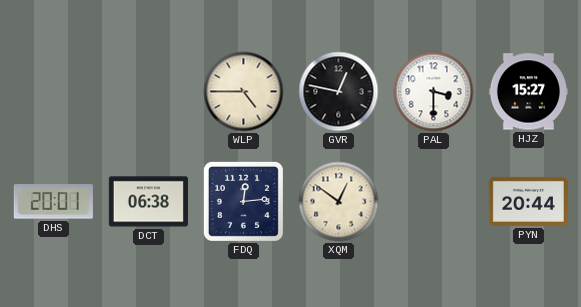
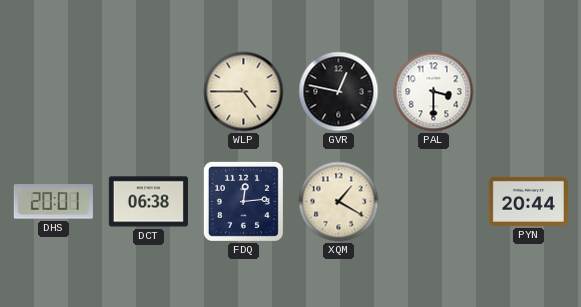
HJZ: 15:27 -> none
XQM: 12:51 -> 1:20
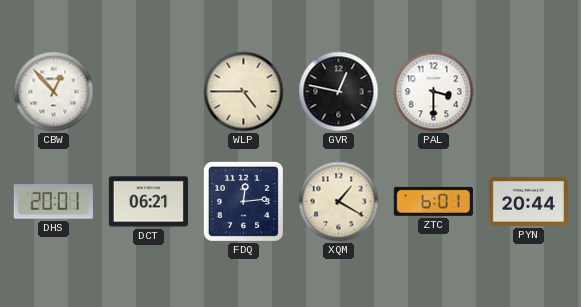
CBW: none -> 12:53
DCT: 06:38 -> 06:21
ZTC: none -> 6:01
